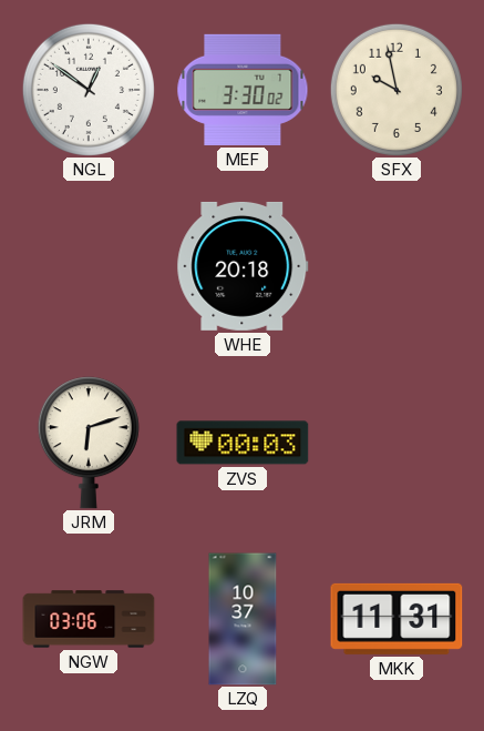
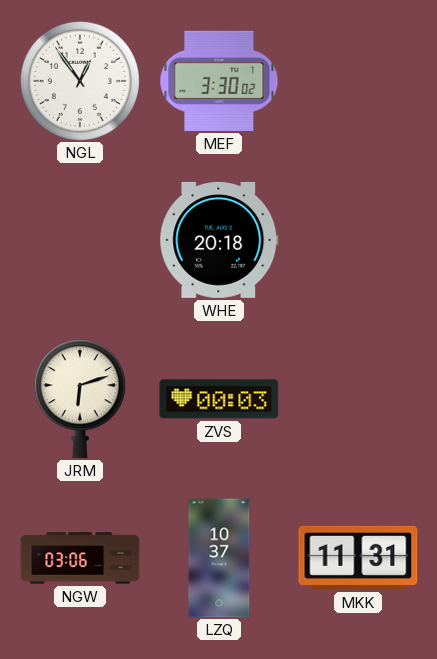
NGL: 12:51 -> 12:54
SFX: 9:58 -> none
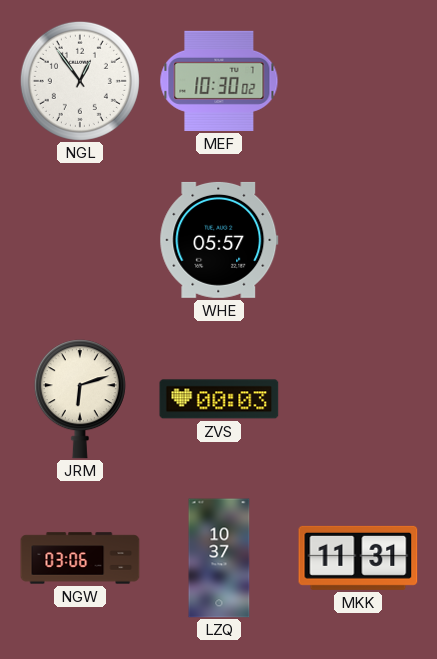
MEF: 3:30 -> 10:30
WHE: 20:18 -> 05:57
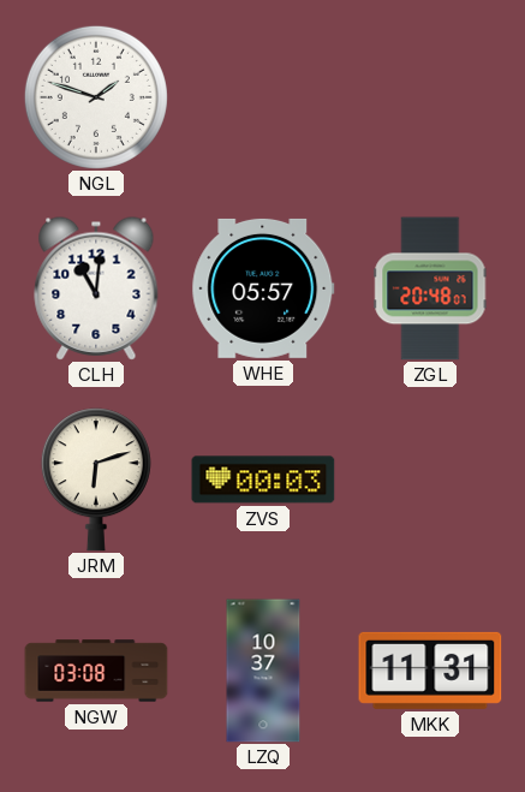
NGL: 12:54 -> 1:48
MEF: 10:30 -> none
CLH: none -> 11:01
ZGL: none -> 20:48
NGW: 03:06 -> 03:08
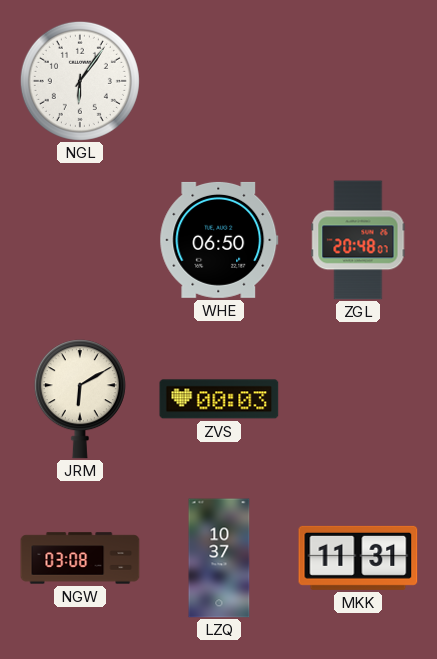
NGL: 1:48 -> 6:06
CLH: 11:01 -> none
WHE: 05:57 -> 06:50
JRM: 6:12 -> 6:10
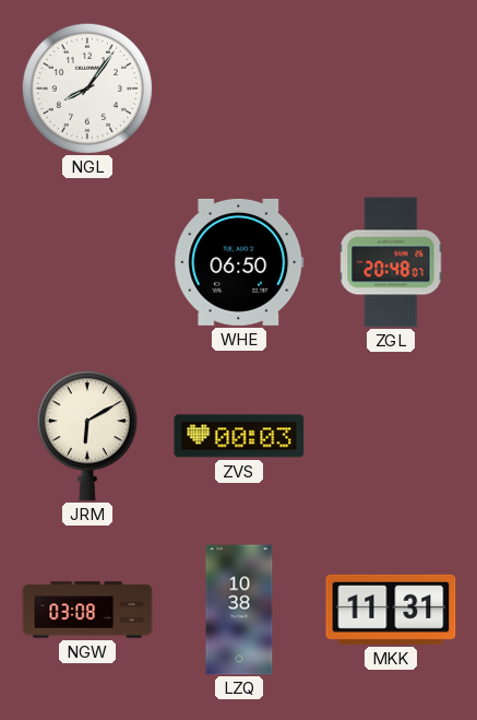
NGL: 6:06 -> 8:06
LZQ: 10:37 -> 10:38
